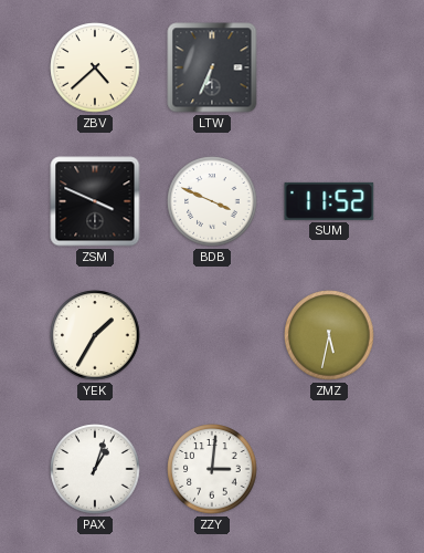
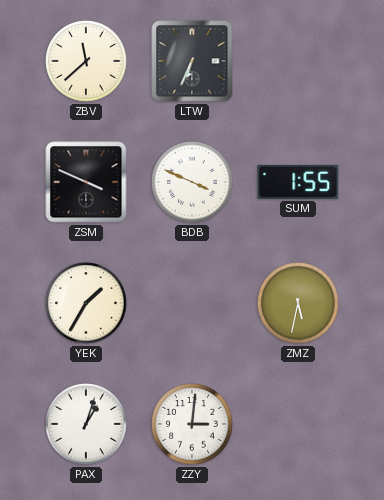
ZBV: 4:38 -> 11:38
SUM: 11:52 -> 1:55
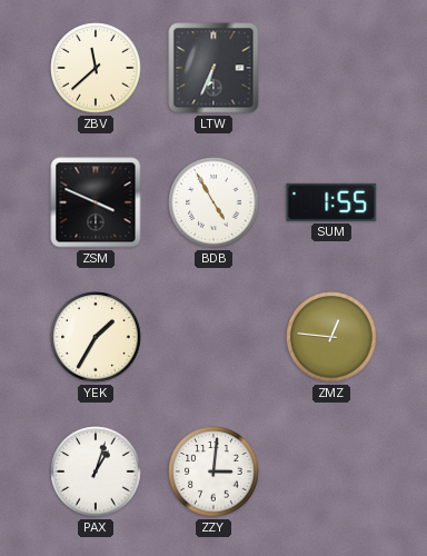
BDB: 3:49 -> 4:55
ZMZ: 5:32 -> 12:46
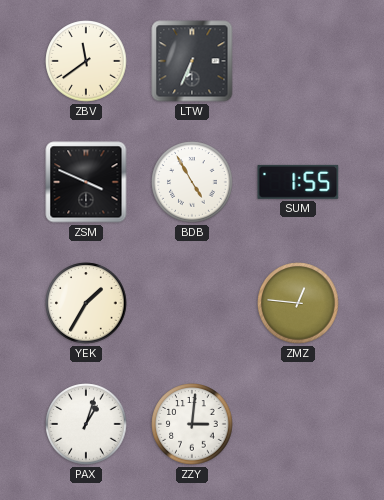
ZBV: 11:38 -> 11:39
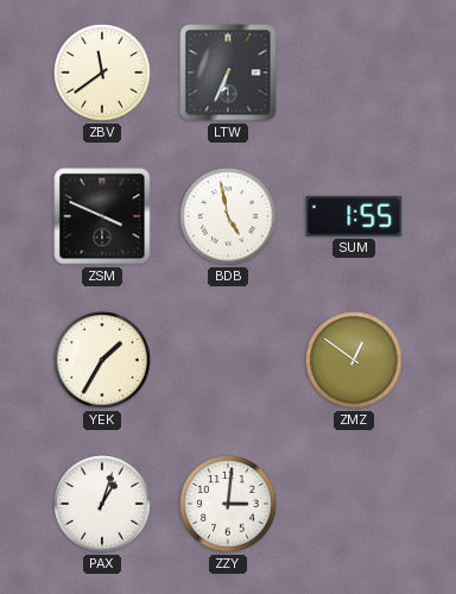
BDB: 4:55 -> 4:58
ZMZ: 12:46 -> 12:51
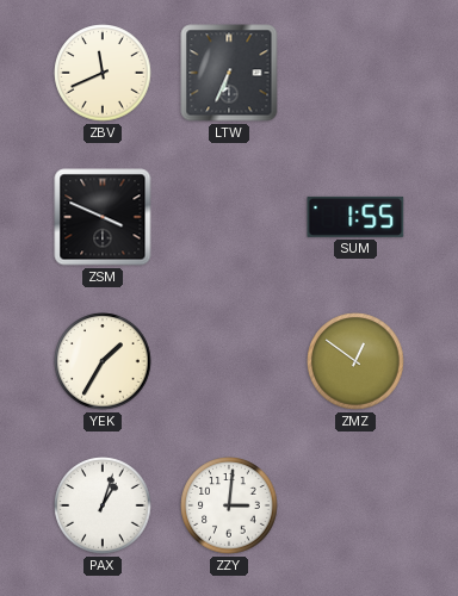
ZBV: 11:39 -> 11:41
BDB: 4:58 -> none
